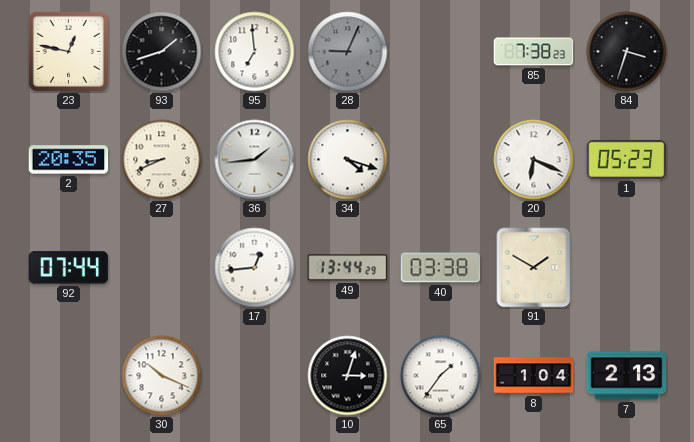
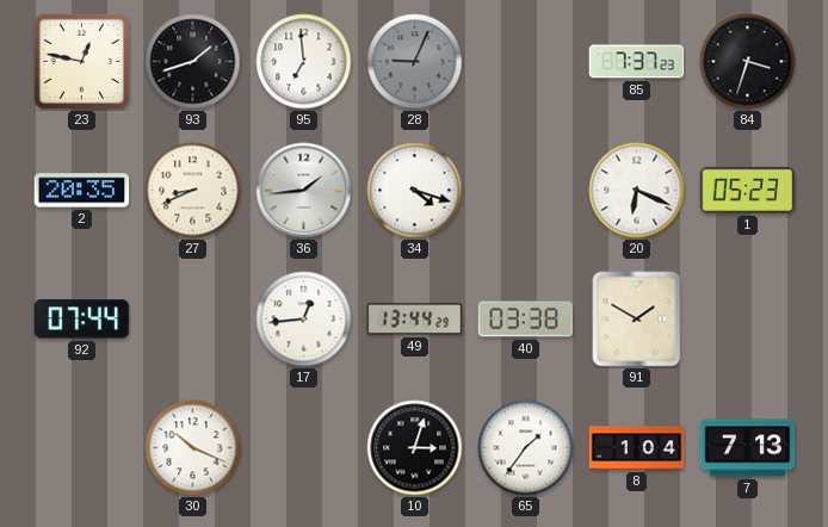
85: 7:38 -> 7:37
7: 2:13 -> 7:13
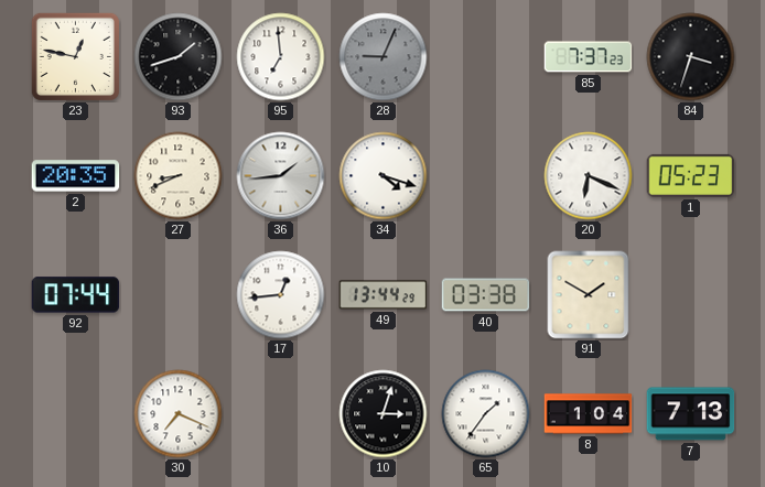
30: 10:19 -> 7:19
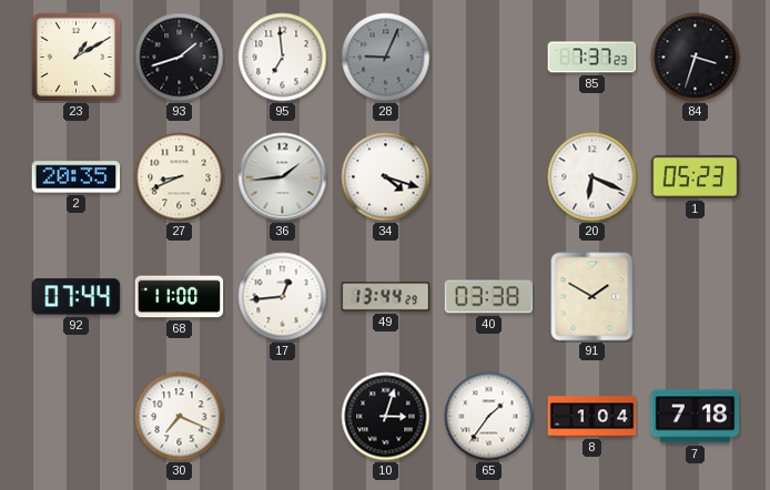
23: 12:47 -> 1:10
68: none -> 11:00
7: 7:13 -> 7:18
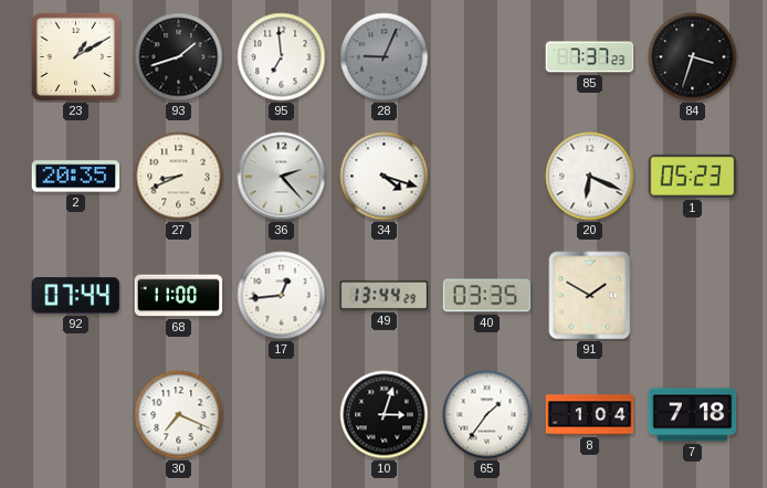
36: 1:44 -> 2:23
40: 03:38 -> 03:35
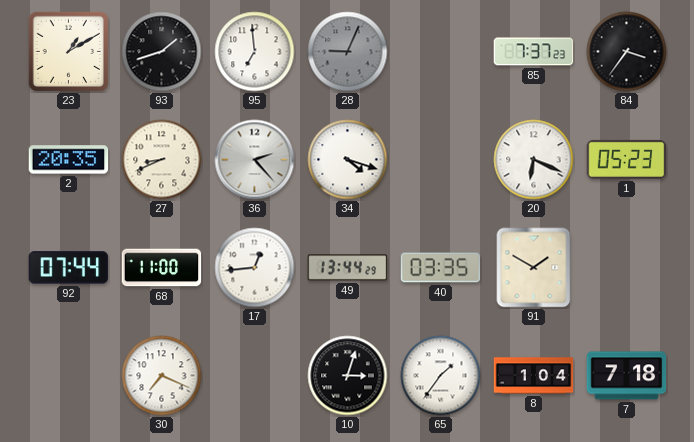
84: 3:33 -> 3:36
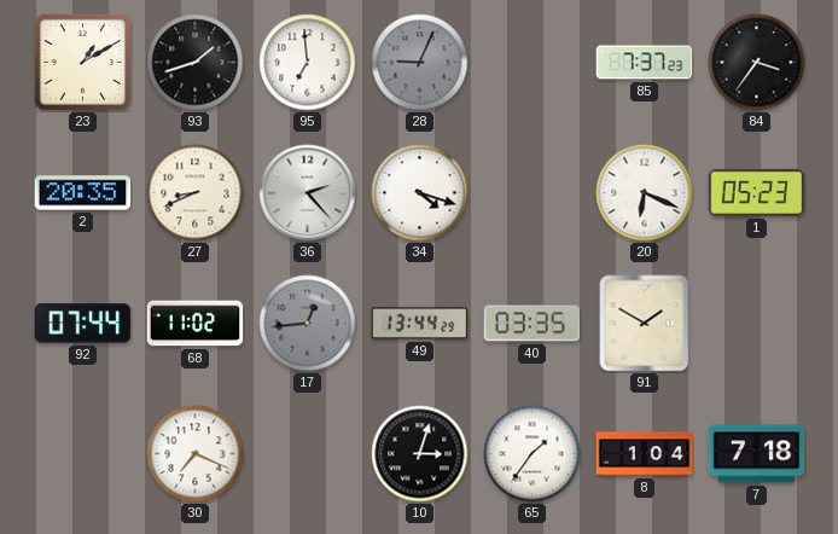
68: 11:00 -> 11:02
17 dial: white -> grey
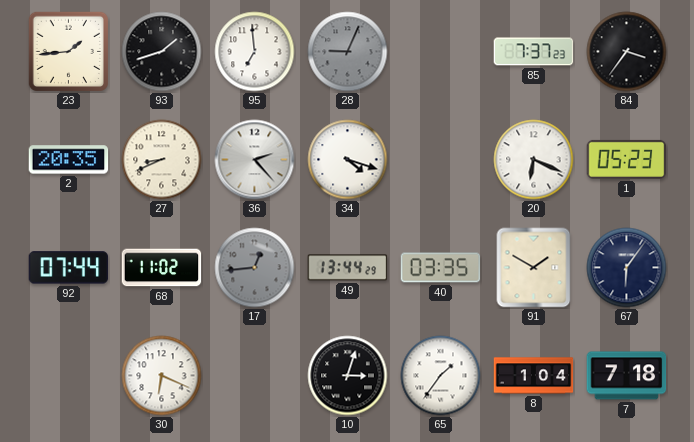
23: 1:10 -> 1:44
67: none -> 6:06
30: 7:19 -> 6:19
